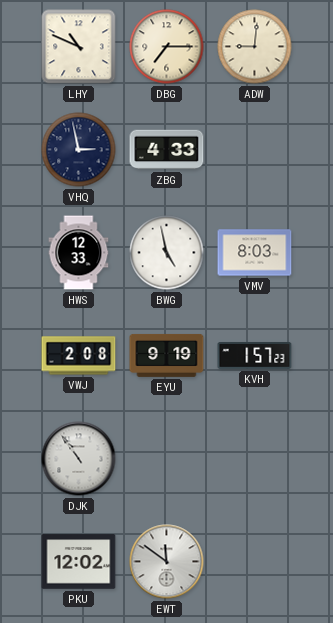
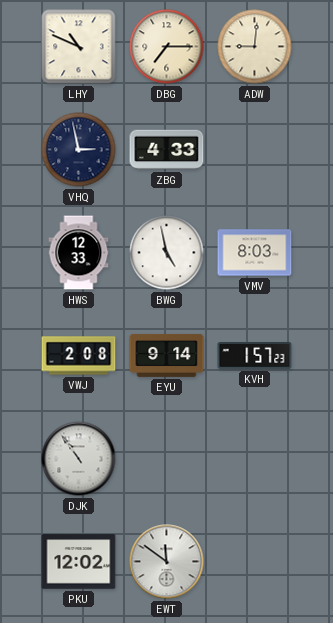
EYU: 9:19 -> 9:14
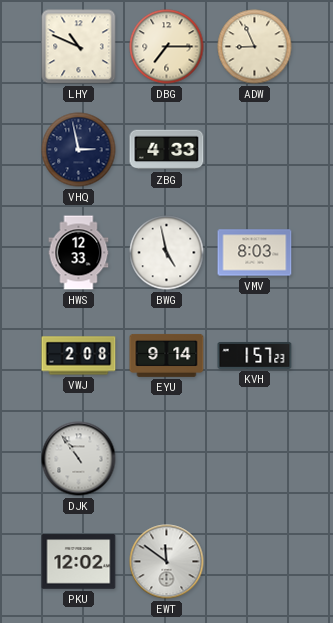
ADW: 9:01 -> 8:56
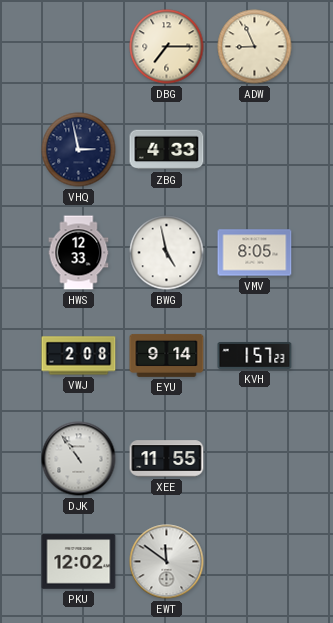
LHY: 10:49 -> none
VMV: 8:03 -> 8:05
XEE: none -> 11:55
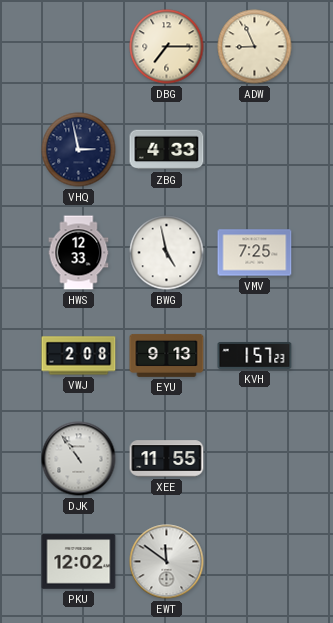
VMV: 8:05 -> 7:25
EYU: 9:14 -> 9:13
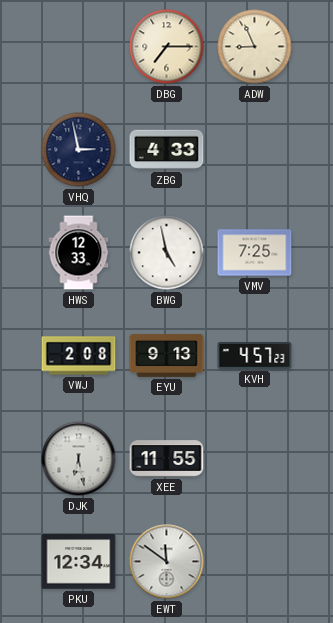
KVH: 1:57 -> 4:57
DJK: 10:54 -> 6:28
PKU: 12:02 -> 12:34
